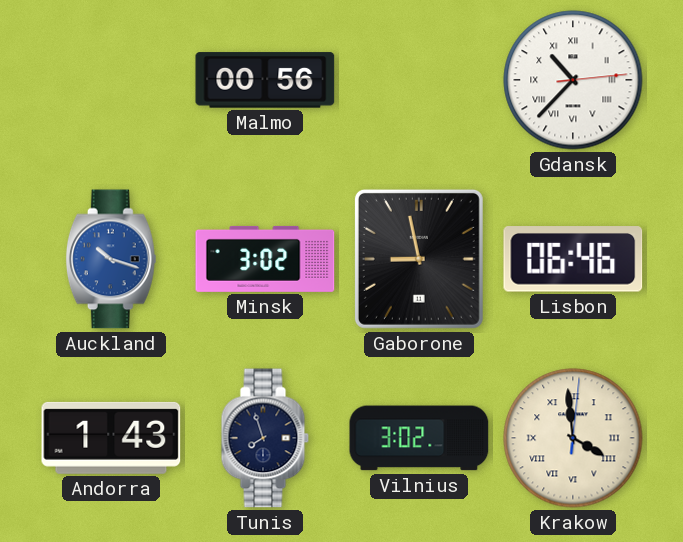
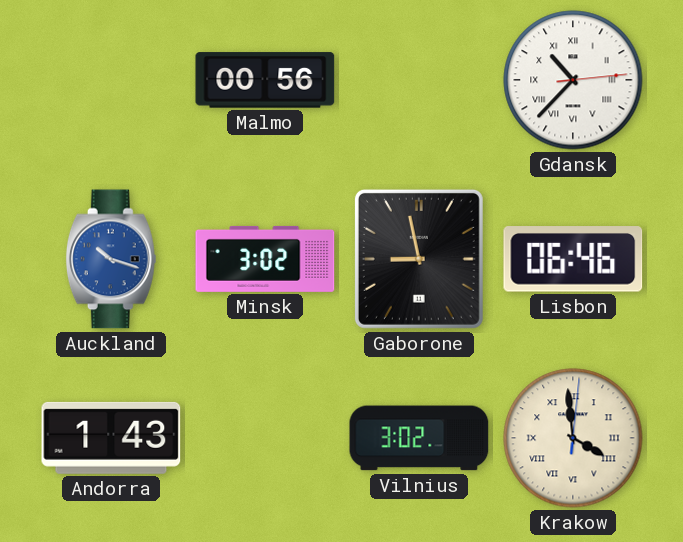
Tunis: 7:57 -> none
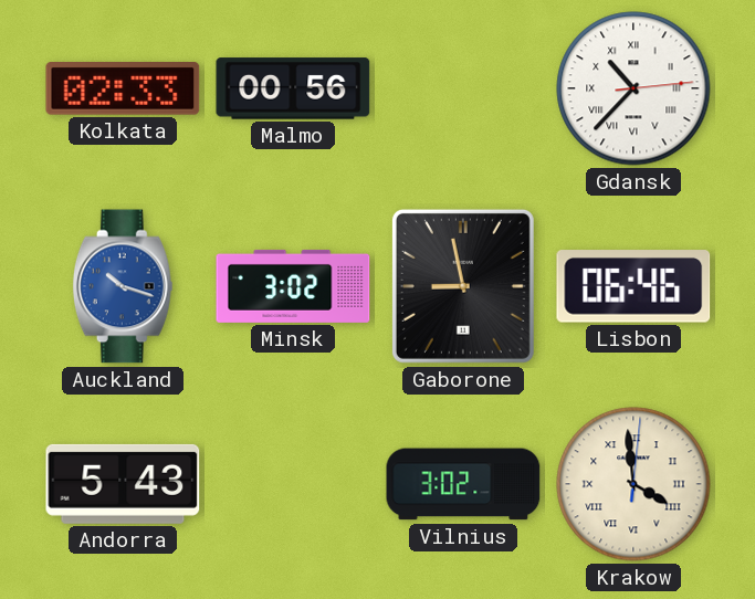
Kolkata: none -> 02:33
Andorra: 1:43 -> 5:43
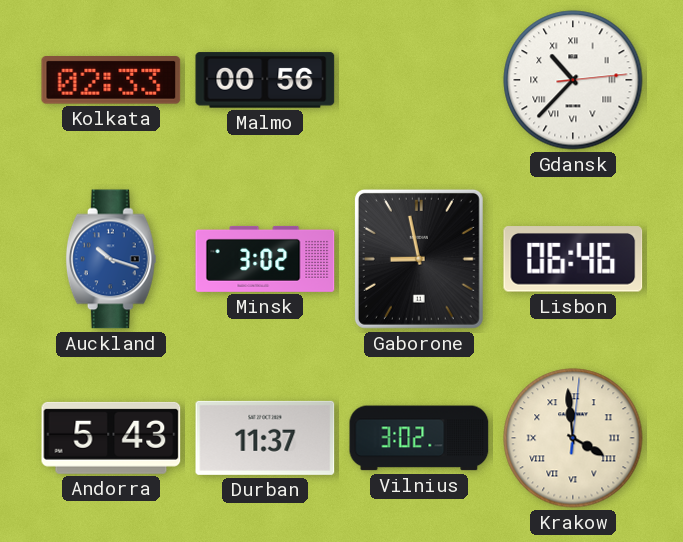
Durban: none -> 11:37
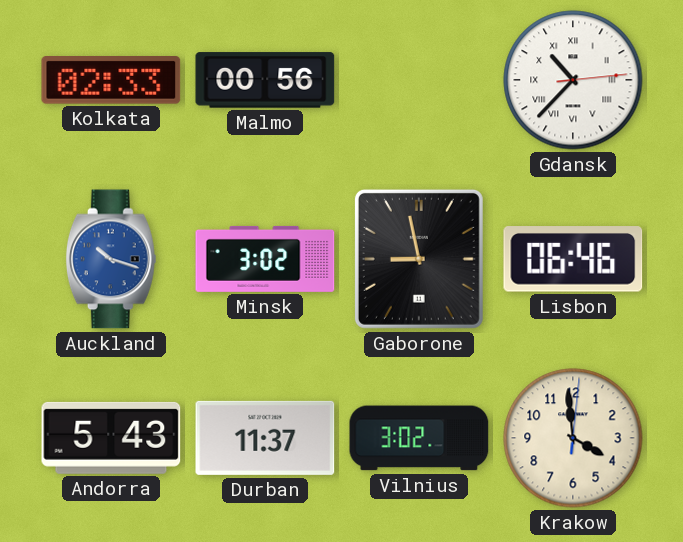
Krakow numerals: Roman -> Arabic
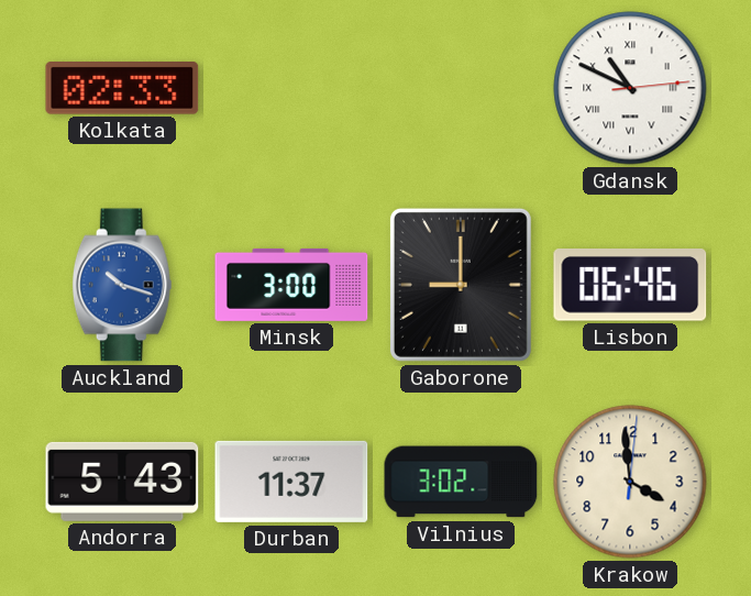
Malmo: 00:56 -> none
Gdansk: 10:37 -> 10:49
Minsk: 3:02 -> 3:00
Gaborone: 8:58 -> 9:00
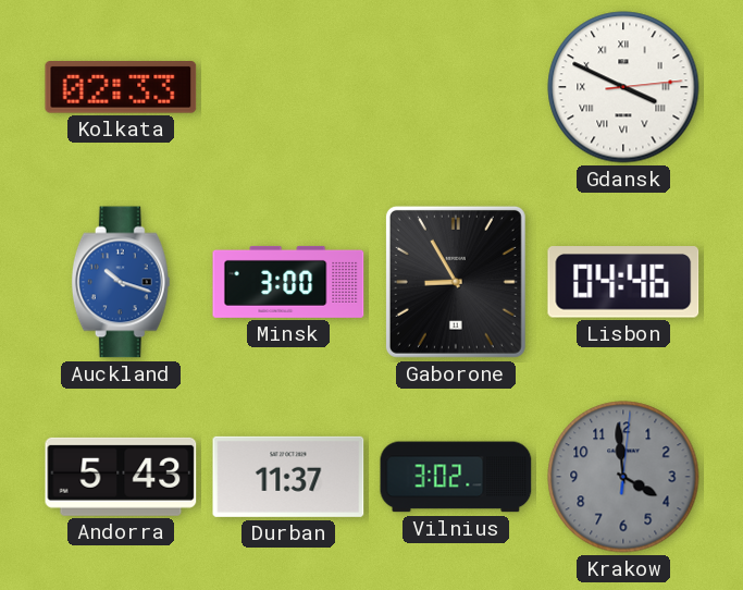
Gdansk: 10:49 -> 3:49
Gaborone: 9:00 -> 8:55
Lisbon: 06:46 -> 04:46
Krakow dial: cream -> grey
